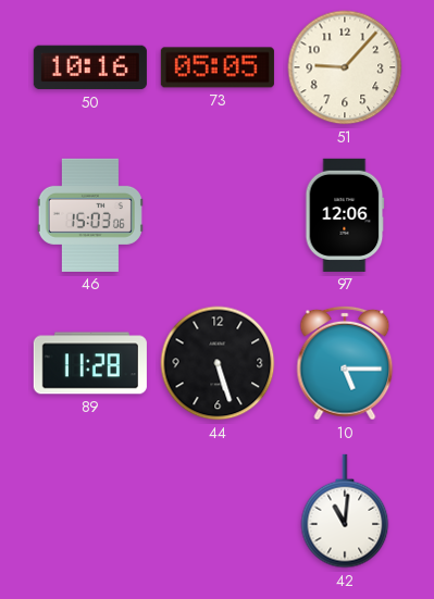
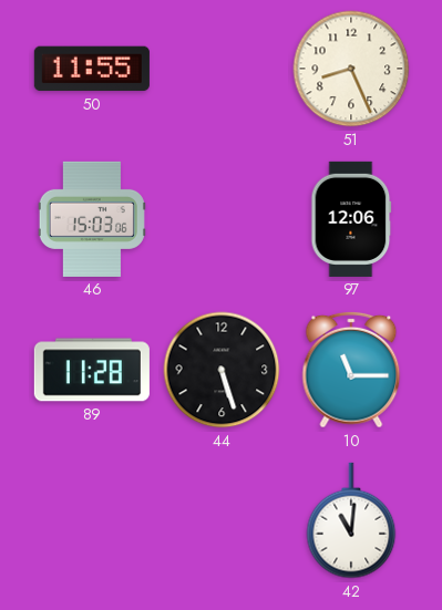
50: 10:16 -> 11:55
73: 05:05 -> none
51: 9:07 -> 8:26
10: 5:15 -> 11:15
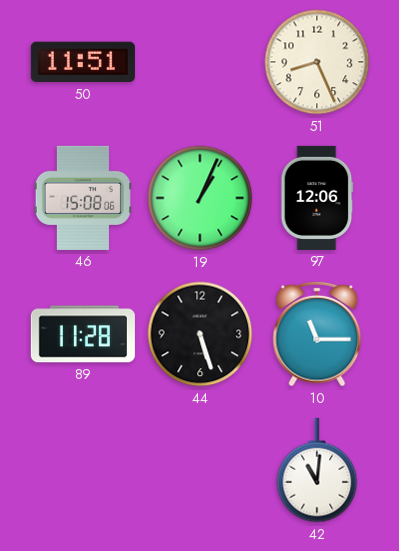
50: 11:55 -> 11:51
46: 15:03 -> 15:08
19: none -> 1:04
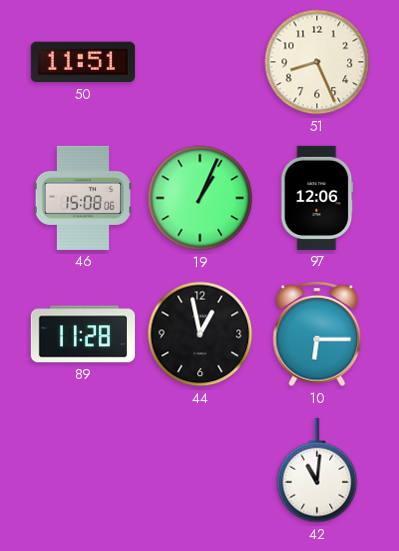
44: 5:27 -> 12:58
10: 11:15 -> 6:15
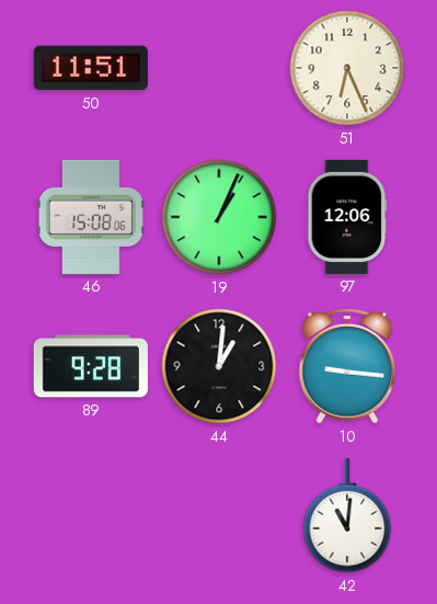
51: 8:26 -> 6:26
89: 11:28 -> 9:28
44: 12:58 -> 1:01
10: 6:15 -> 9:16
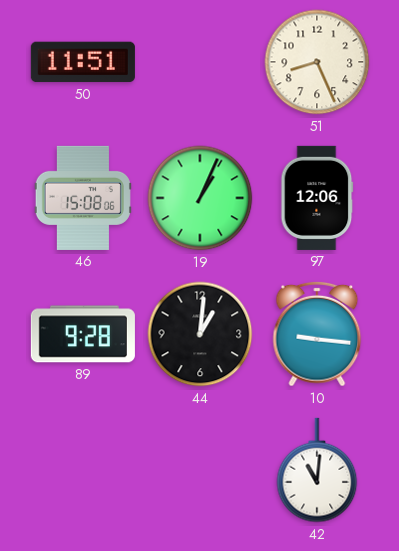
51: 6:26 -> 8:26
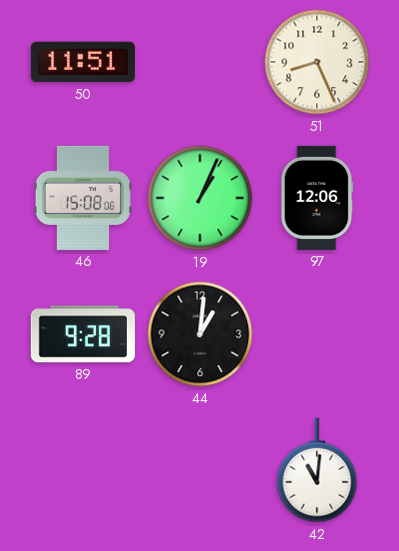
10: 9:16 -> none
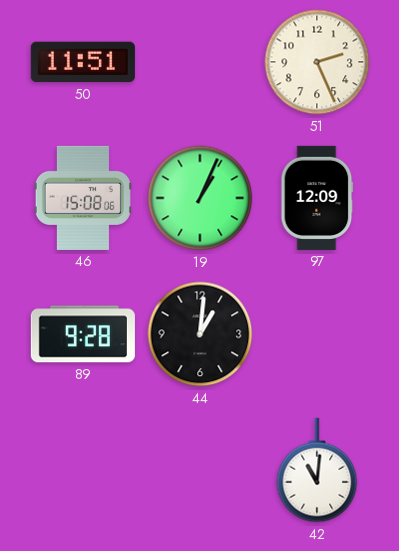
51: 8:26 -> 2:26
97: 12:06 -> 12:09
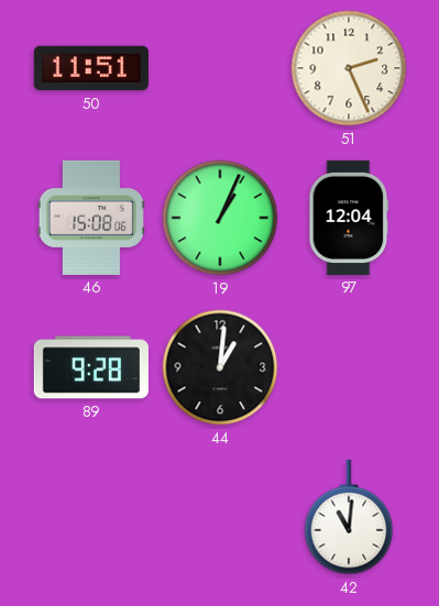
97: 12:09 -> 12:04
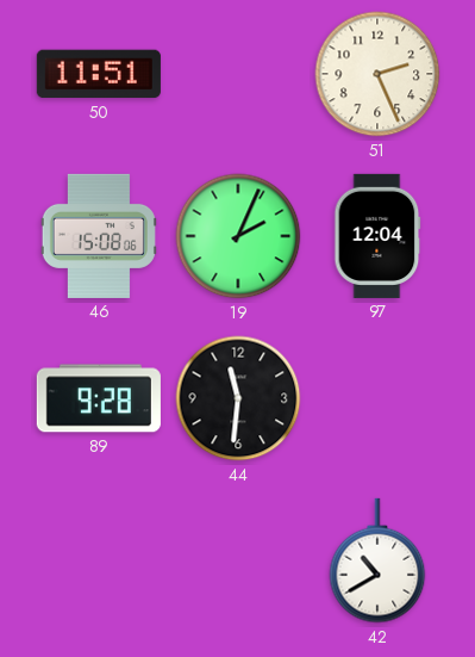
19: 1:04 -> 2:04
44: 1:01 -> 11:31
42: 11:01 -> 10:40
